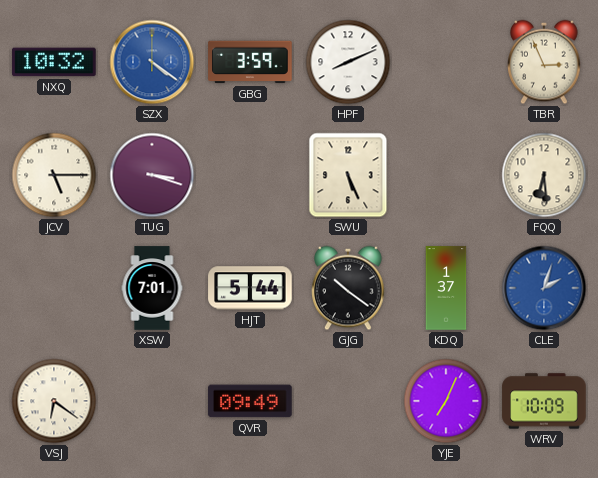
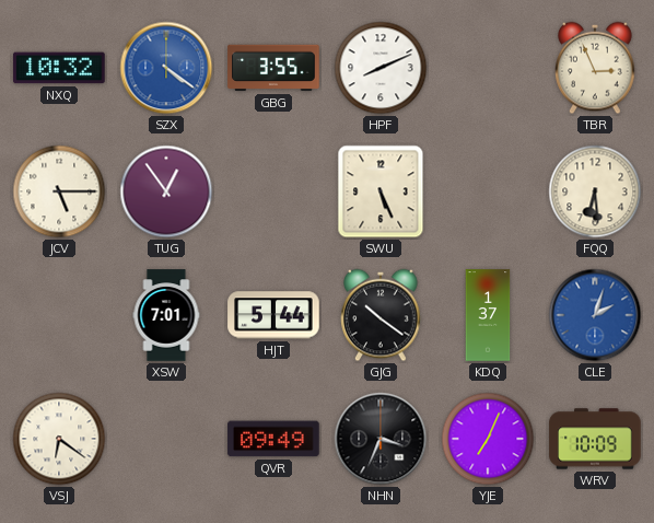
GBG: 3:59 -> 3:55
TUG: 3:18 -> 12:54
NHN: none -> 3:34
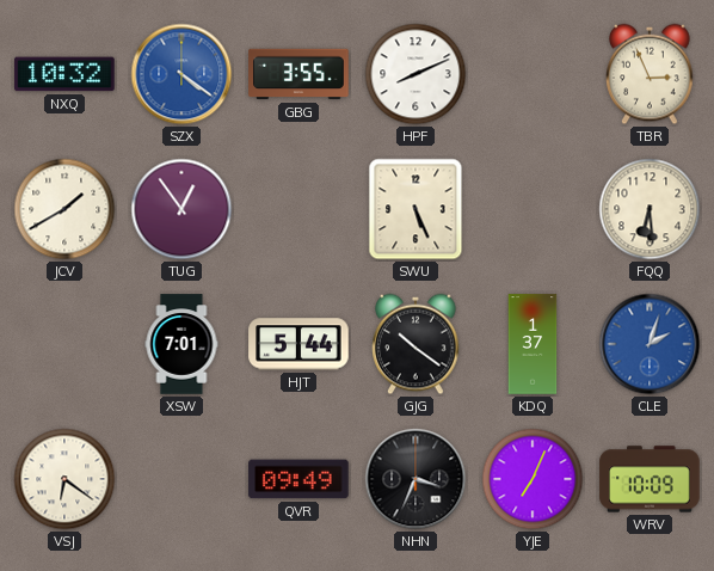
JCV: 5:15 -> 1:40
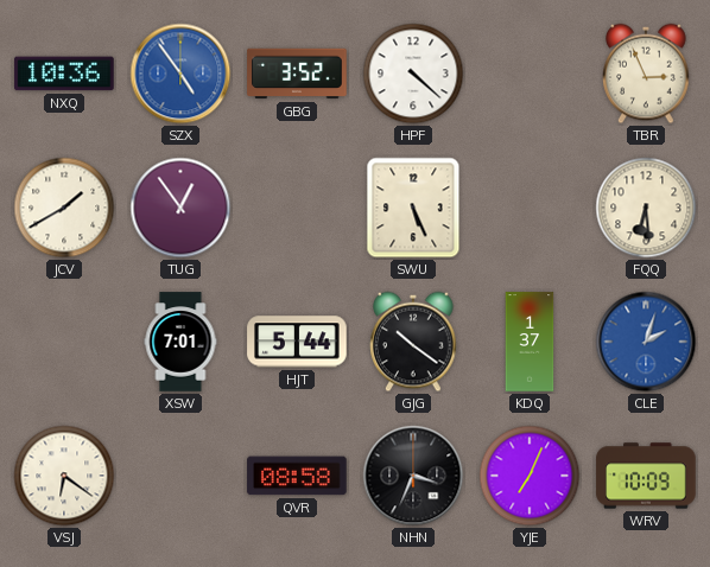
NXQ: 10:32 -> 10:36
SZX: 4:21 -> 4:54
GBG: 3:55 -> 3:52
HPF: 8:11 -> 4:22
QVR: 09:49 -> 08:58
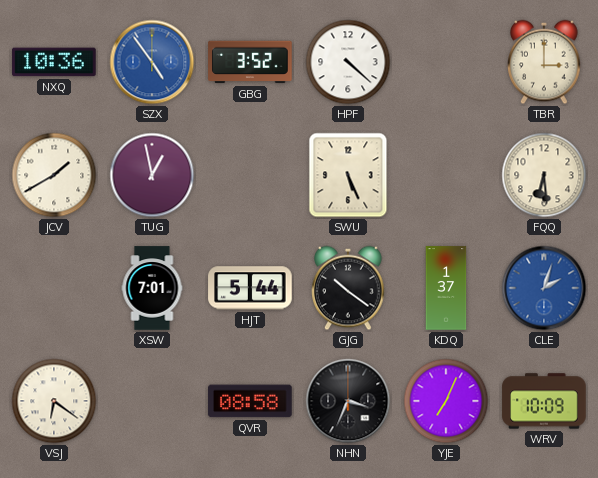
TBR: 2:56 -> 3:00
TUG: 12:54 -> 12:58
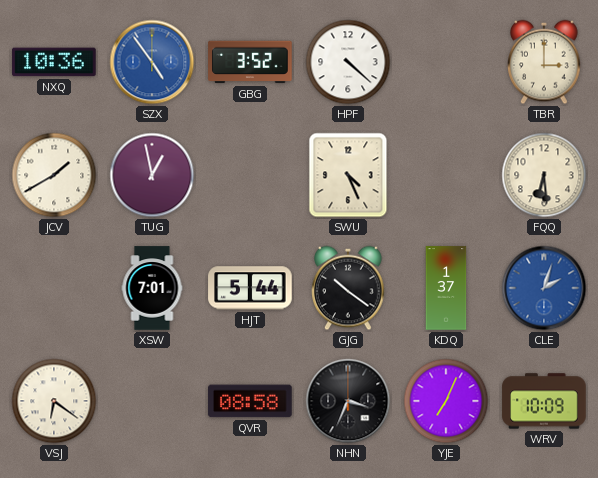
SWU: 5:26 -> 4:26
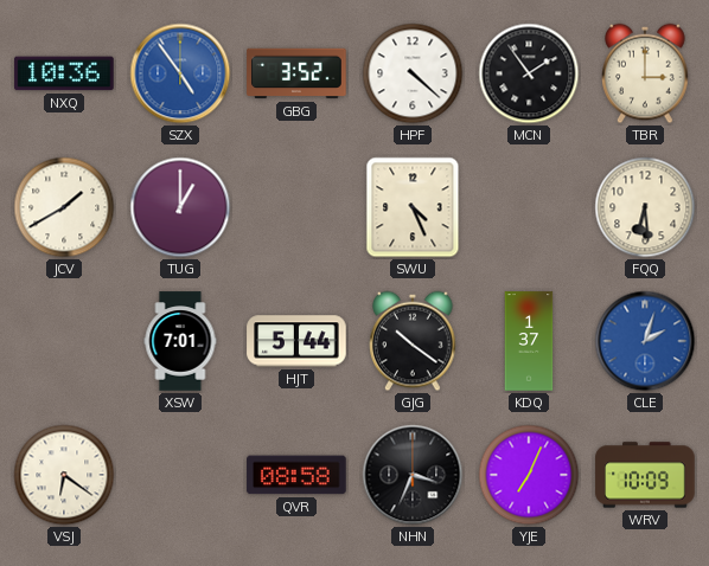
MCN: none -> 1:54
TUG: 12:58 -> 1:00
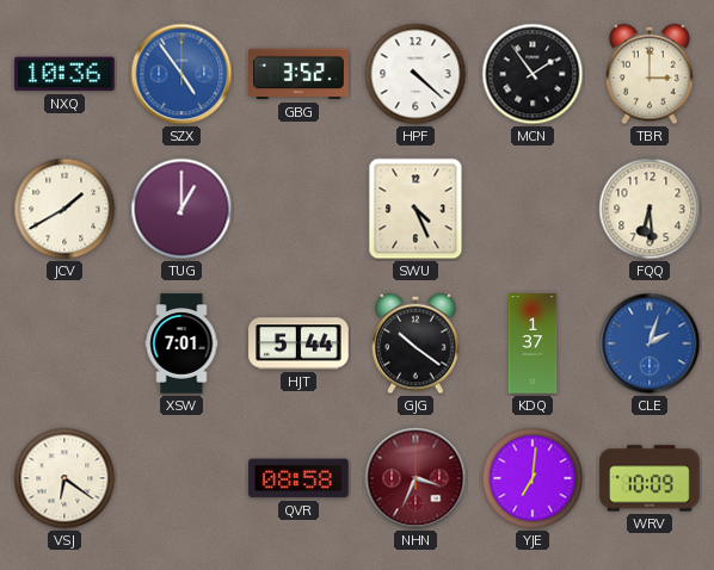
NHN dial: black -> burgundy
YJE: 7:04 -> 7:01
